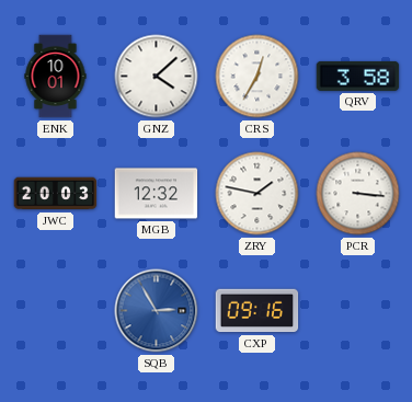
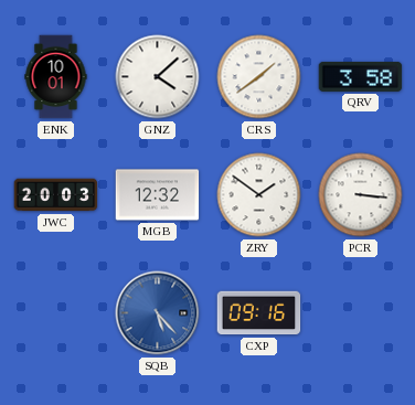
CRS: 12:35 -> 1:39
ZRY: 1:47 -> 1:51
SQB: 2:55 -> 5:23
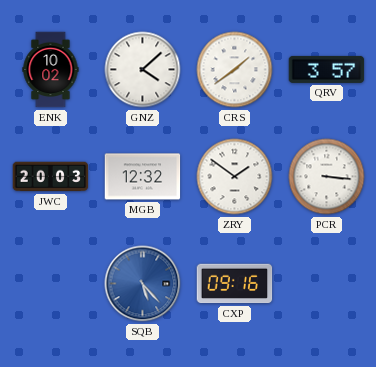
ENK: 10:01 -> 10:02
QRV: 3:58 -> 3:57
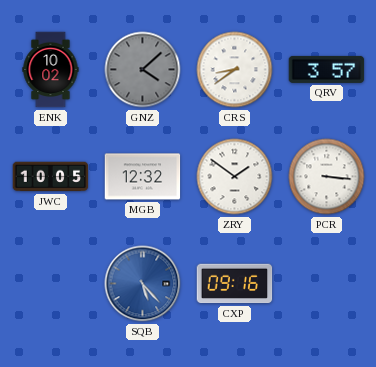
GNZ dial: white -> grey
CRS: 1:39 -> 8:39
JWC: 20:03 -> 10:05
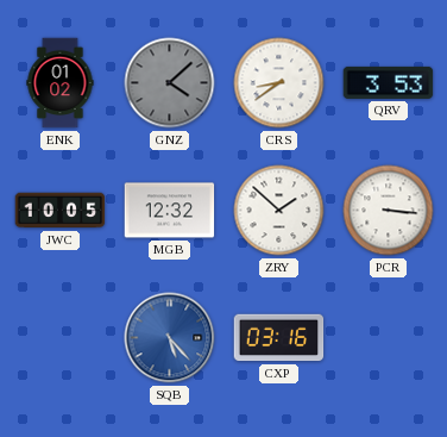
ENK: 10:02 -> 01:02
QRV: 3:57 -> 3:53
ZRY: 1:51 -> 1:52
CXP: 09:16 -> 03:16
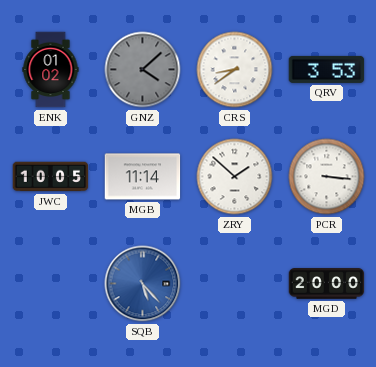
MGB: 12:32 -> 11:14
CXP: 03:16 -> none
MGD: none -> 20:00
